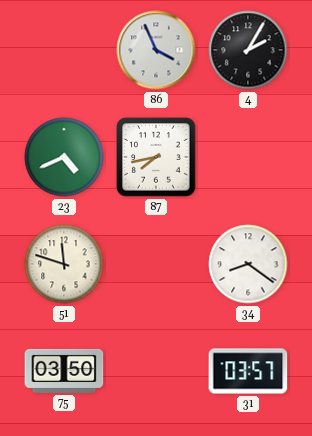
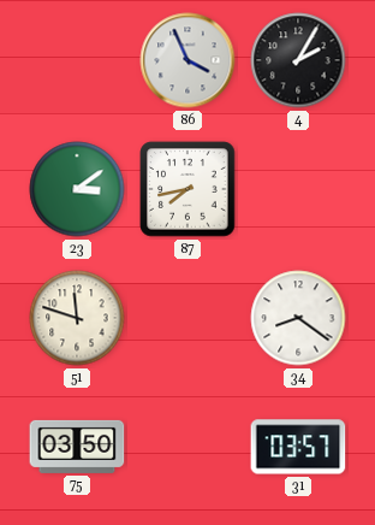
23: 4:41 -> 3:09
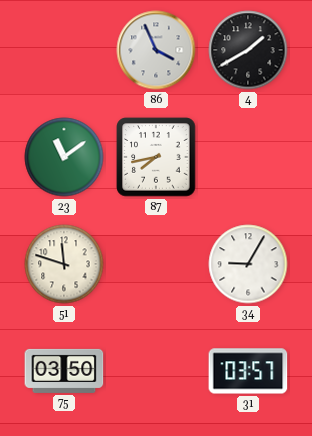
4: 2:05 -> 1:40
23: 3:09 -> 11:09
34: 8:21 -> 9:05
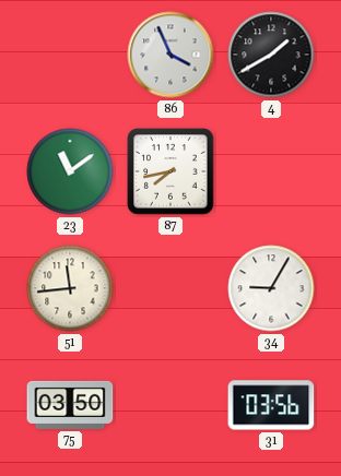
51: 11:48 -> 11:44
31: 03:57 -> 03:56
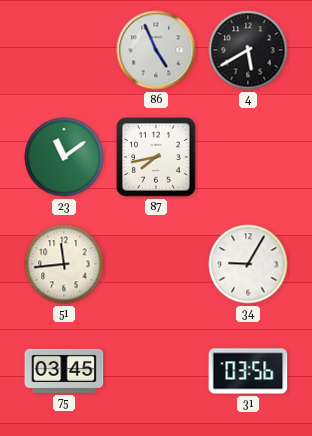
86: 3:56 -> 4:56
4: 1:40 -> 5:40
75: 03:50 -> 03:45
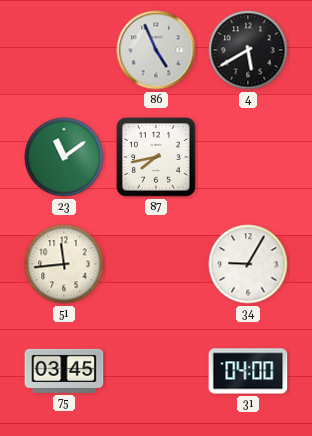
31: 03:56 -> 04:00
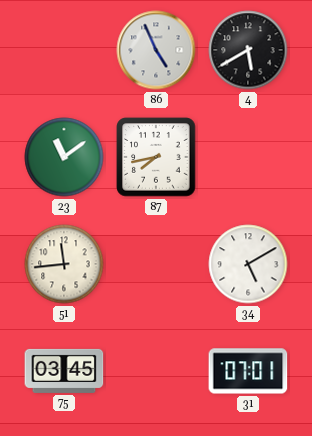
34: 9:05 -> 5:10
31: 04:00 -> 07:01
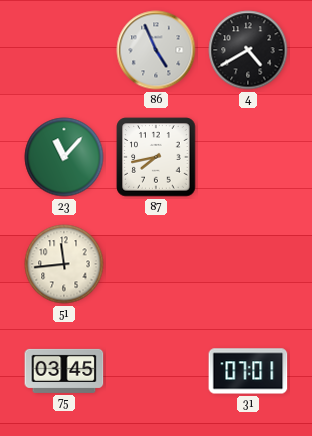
4: 5:40 -> 4:40
23: 11:09 -> 11:07
34: 5:10 -> none
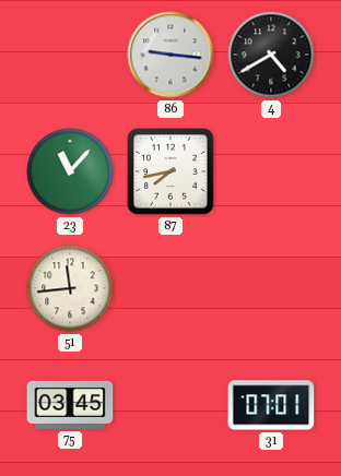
86: 4:56 -> 9:16
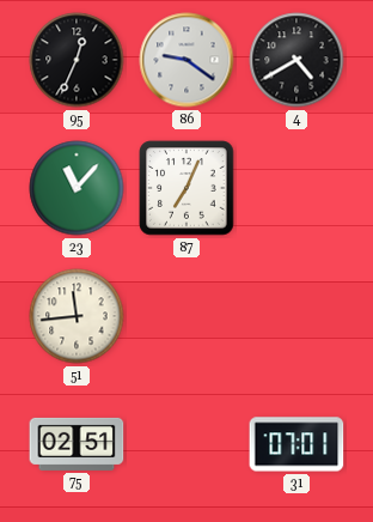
95: none -> 12:34
86: 9:16 -> 9:21
87: 7:43 -> 7:04
75: 03:45 -> 02:51
